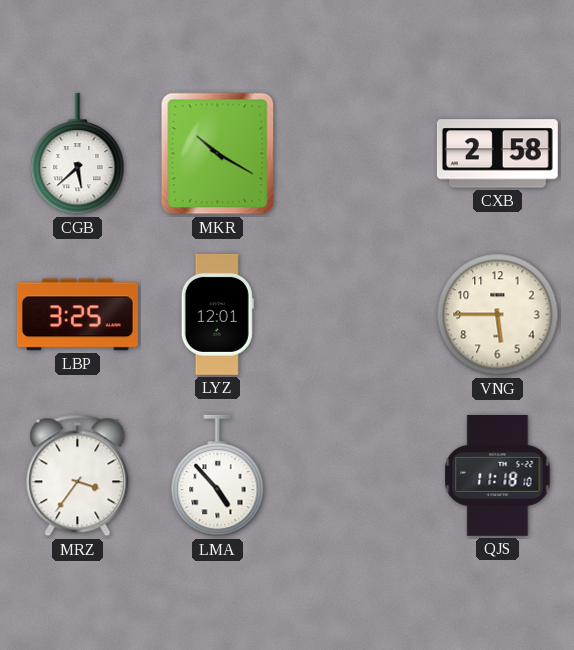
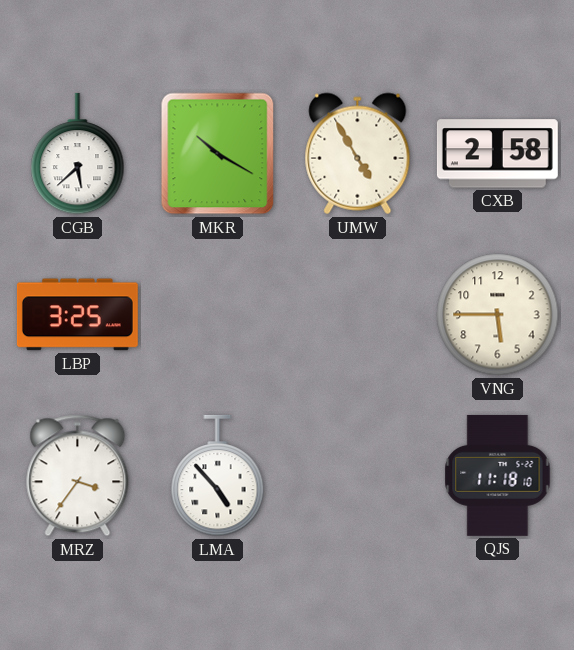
UMW: none -> 4:55
LYZ: 12:01 -> none
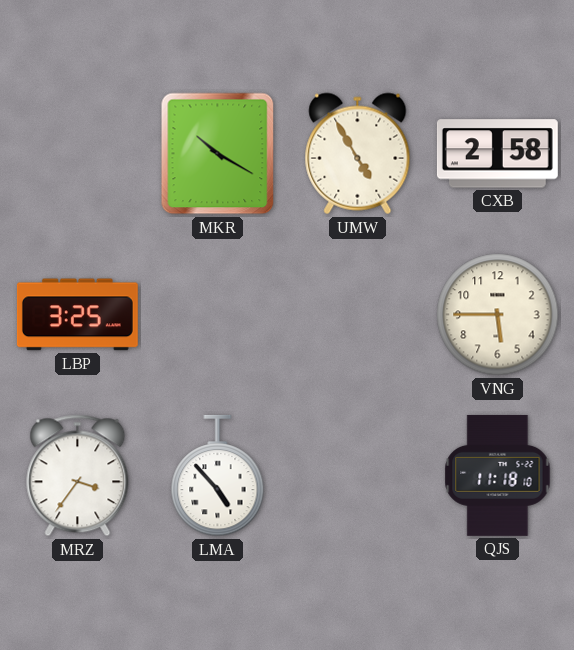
CGB: 5:38 -> none
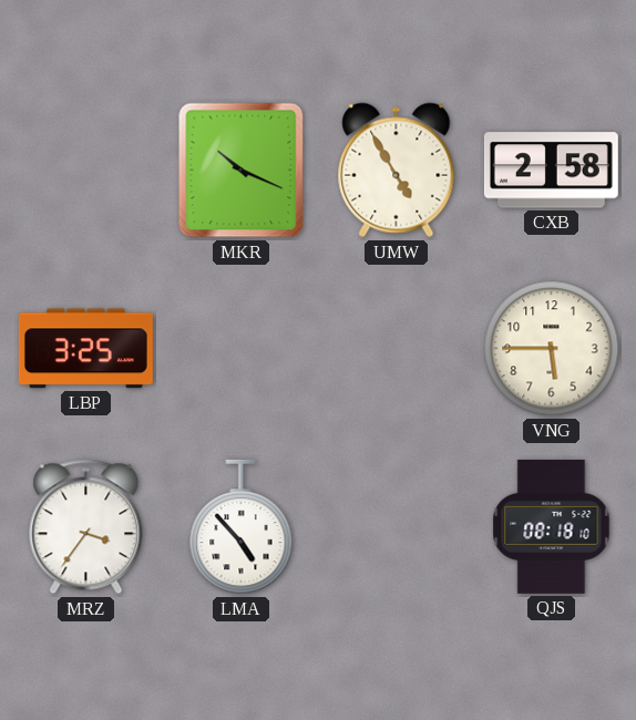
MKR: 10:20 -> 10:19
QJS: 11:18 -> 08:18
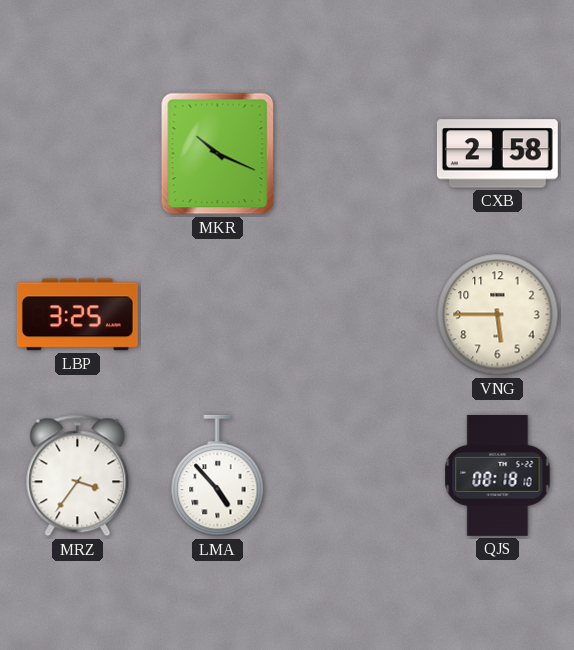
UMW: 4:55 -> none
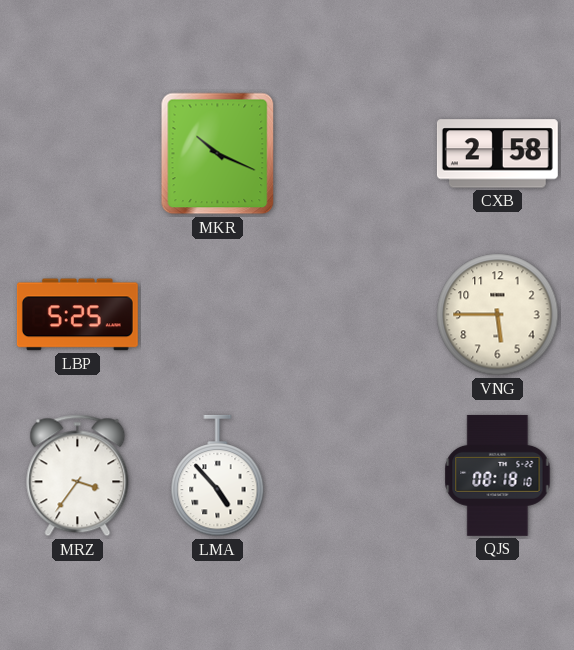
LBP: 3:25 -> 5:25
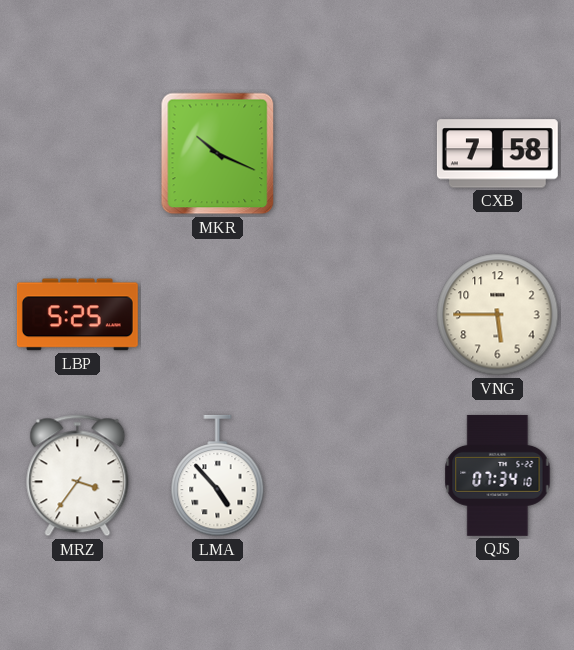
CXB: 2:58 -> 7:58
QJS: 08:18 -> 07:34
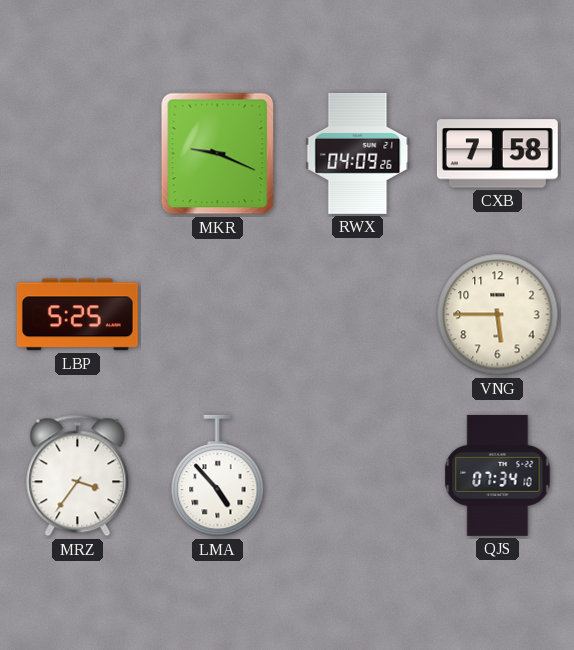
MKR: 10:19 -> 9:19
RWX: none -> 04:09
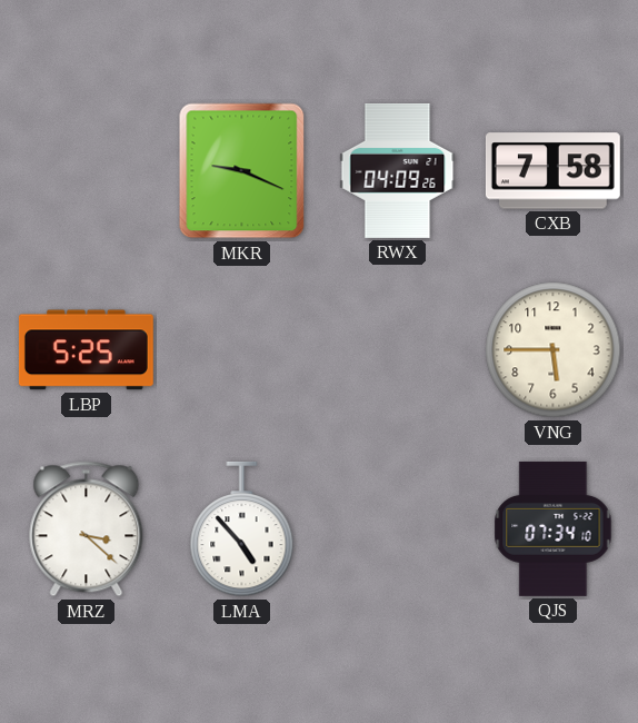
MRZ: 3:36 -> 3:22
